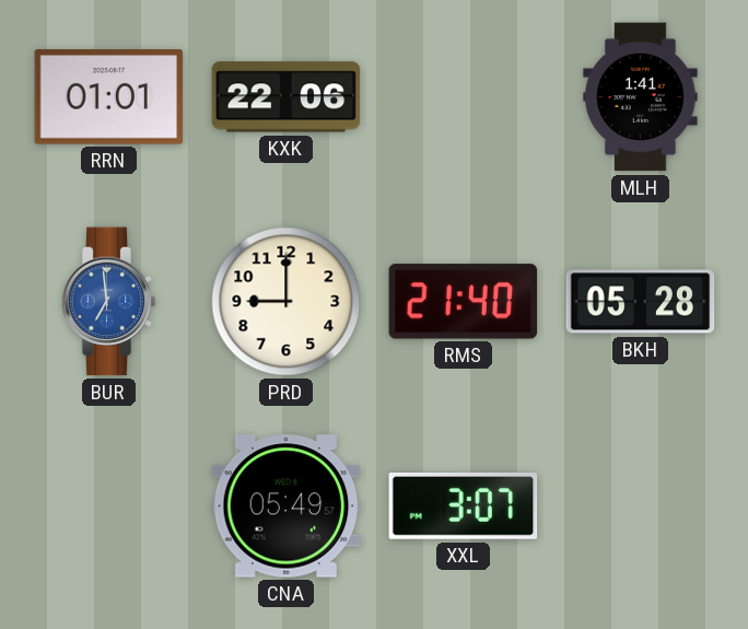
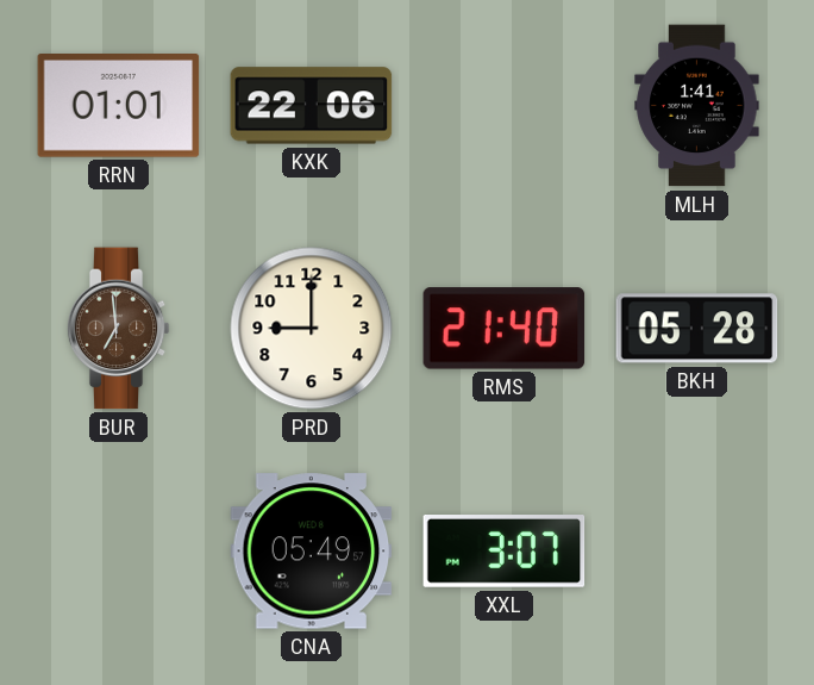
BUR dial: blue -> brown
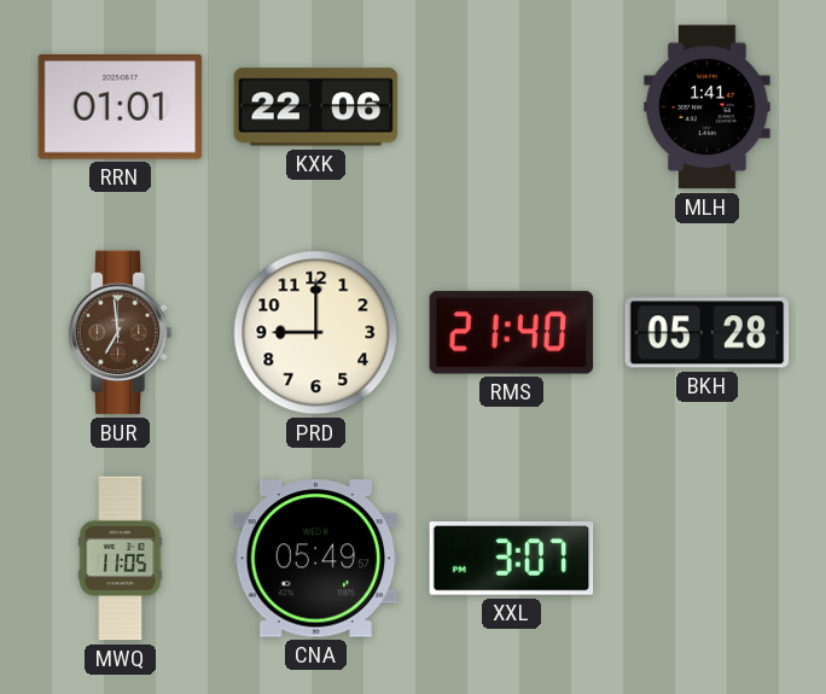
MWQ: none -> 11:05
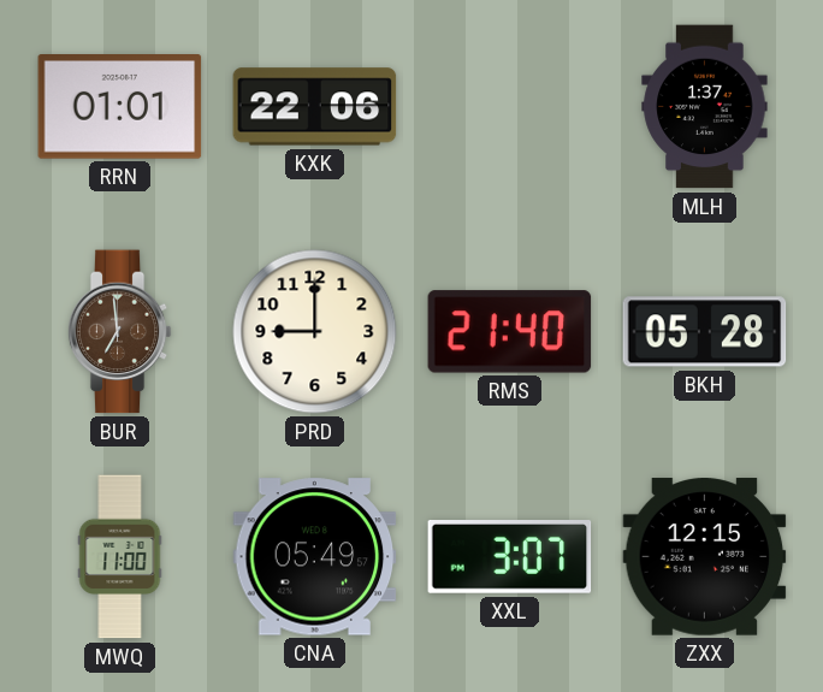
MLH: 1:41 -> 1:37
MWQ: 11:05 -> 11:00
ZXX: none -> 12:15
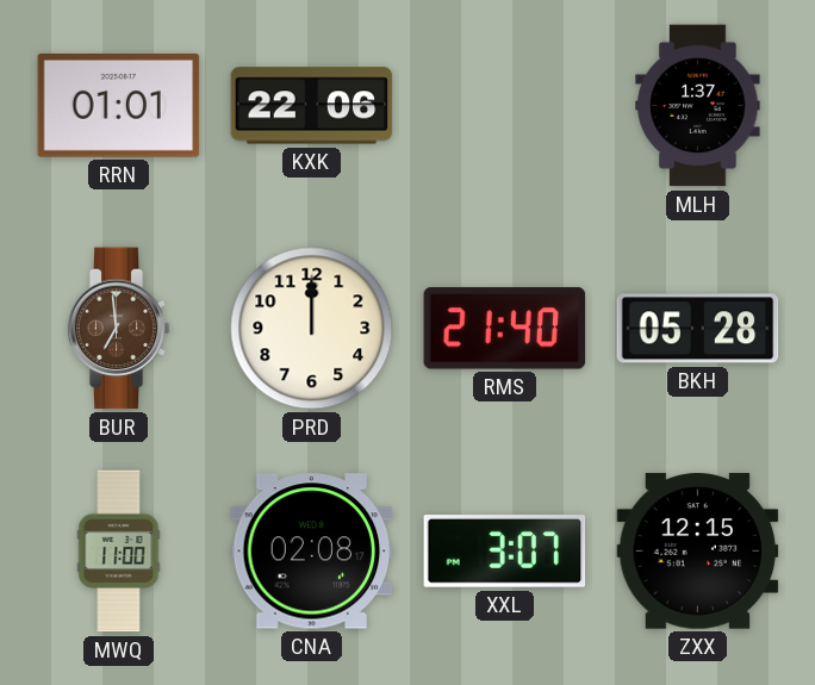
PRD: 9:00 -> 12:00
CNA: 05:49 -> 02:08
